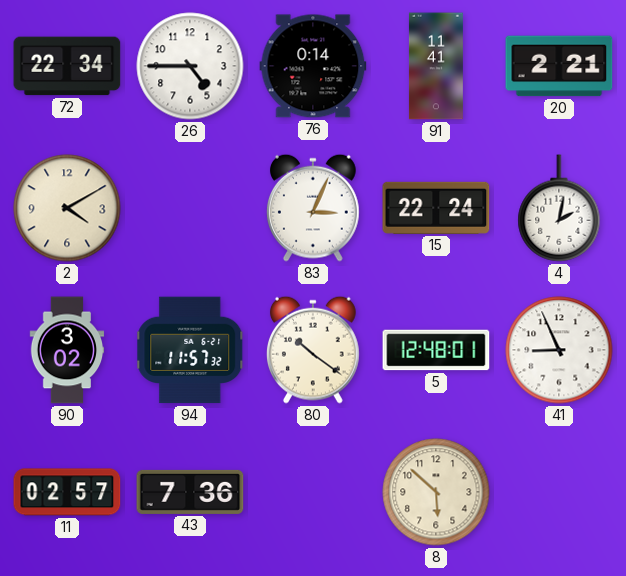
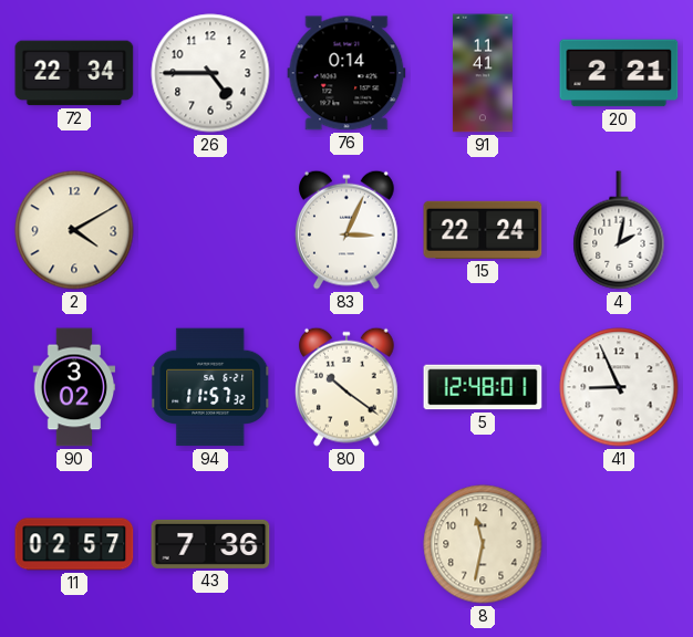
8: 5:52 -> 11:32
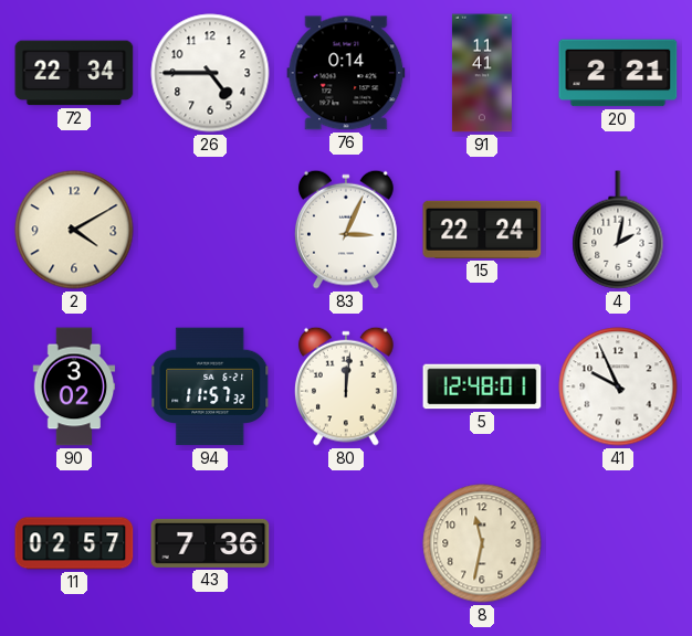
80: 10:21 -> 12:01
41: 8:56 -> 9:56
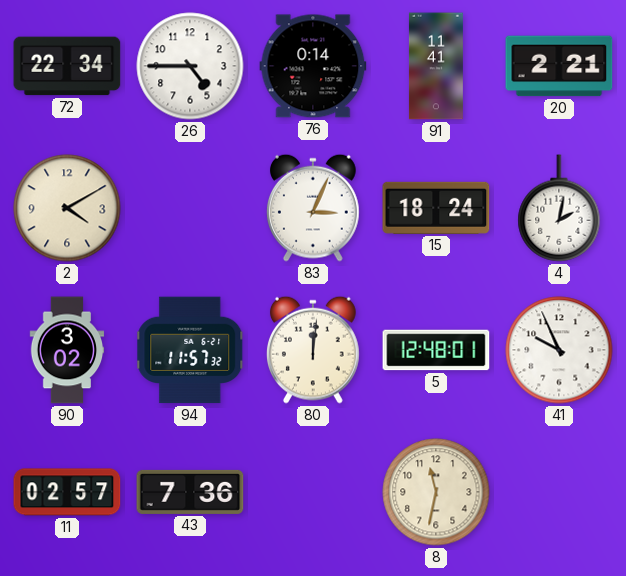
15: 22:24 -> 18:24
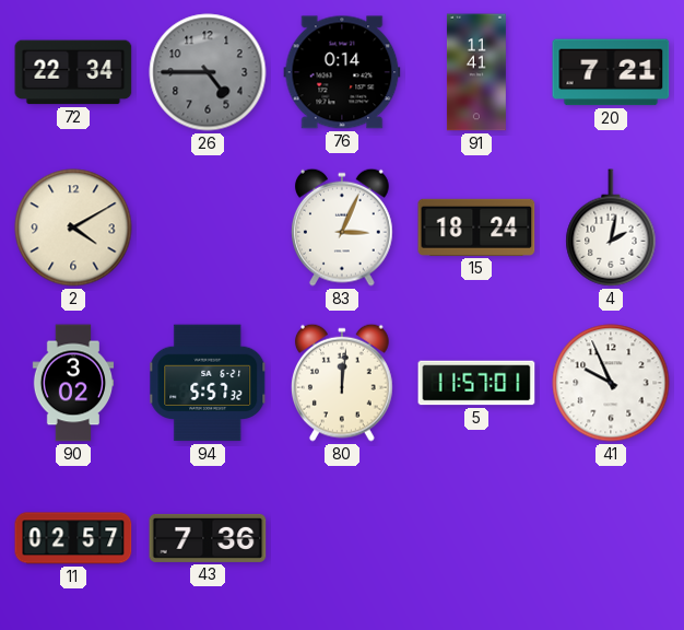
26 dial: white -> grey
20: 2:21 -> 7:21
94: 11:57 -> 5:57
5: 12:48 -> 11:57
8: 11:32 -> none
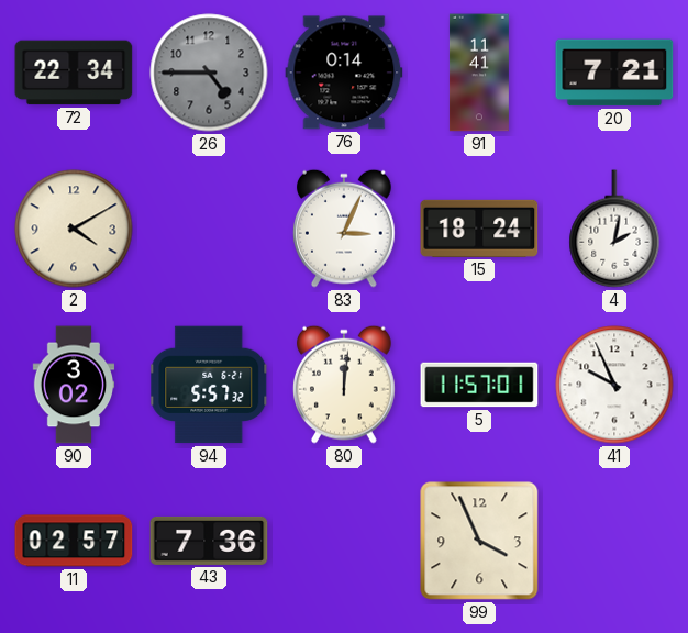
99: none -> 3:56
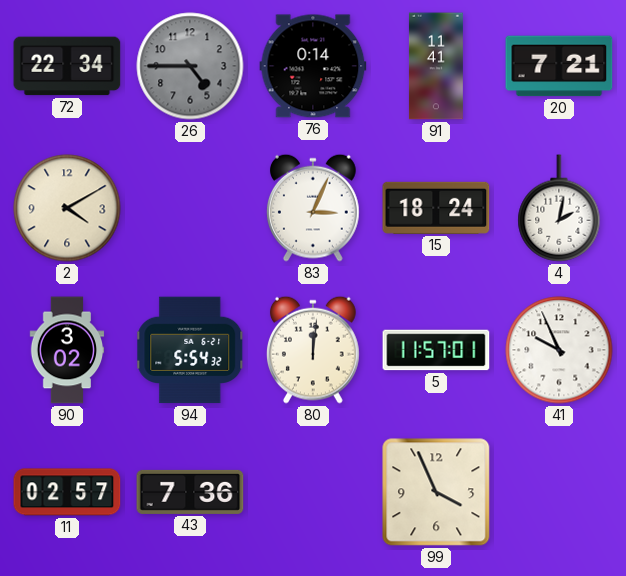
94: 5:57 -> 5:54
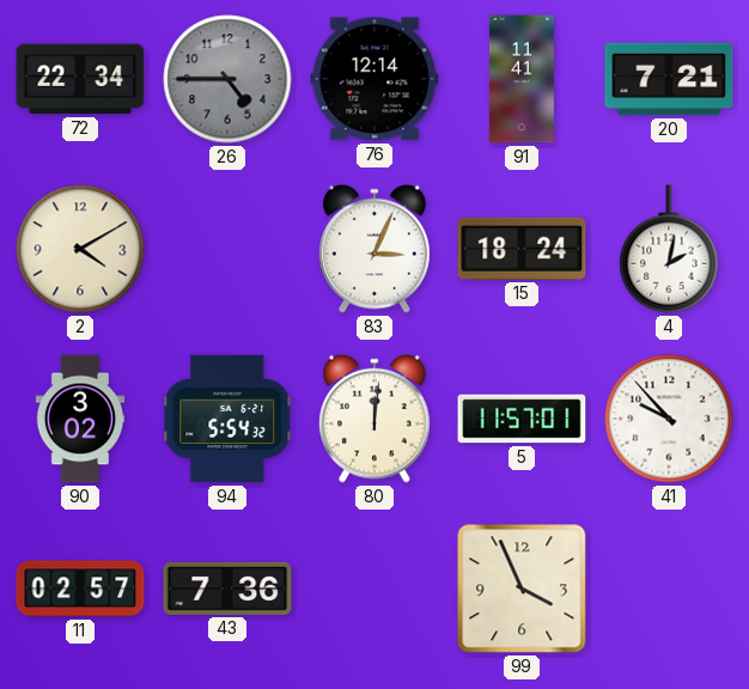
76: 0:14 -> 12:14
41: 9:56 -> 9:53
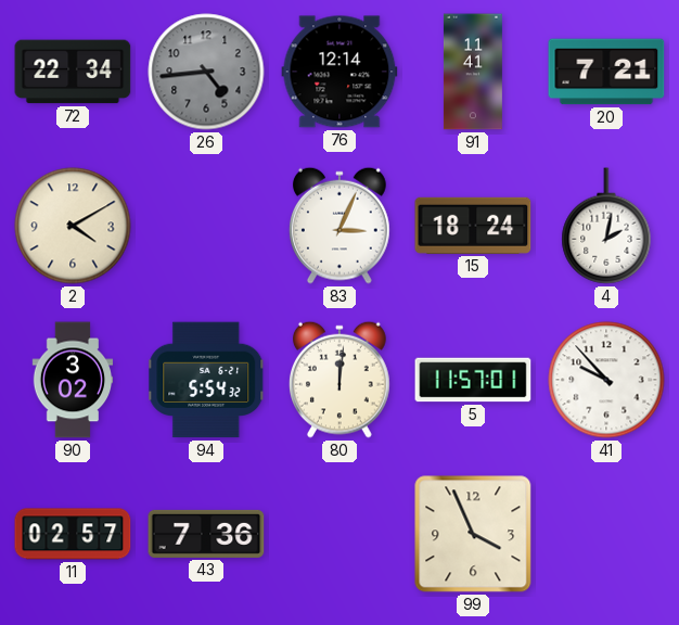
26: 4:45 -> 4:44
